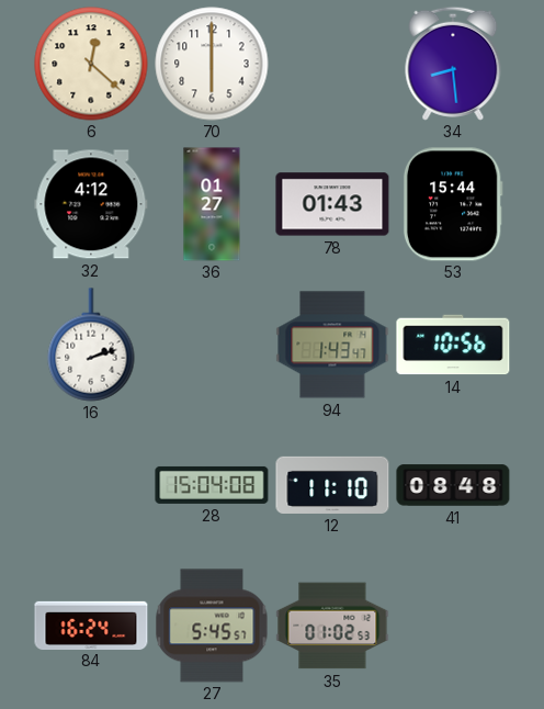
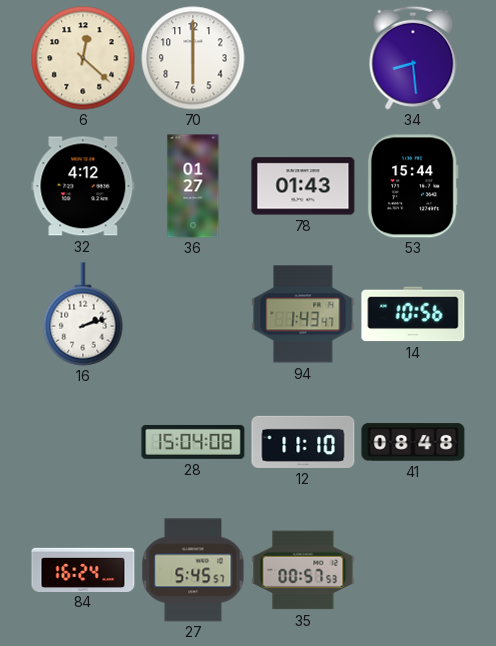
35: 01:02 -> 00:57
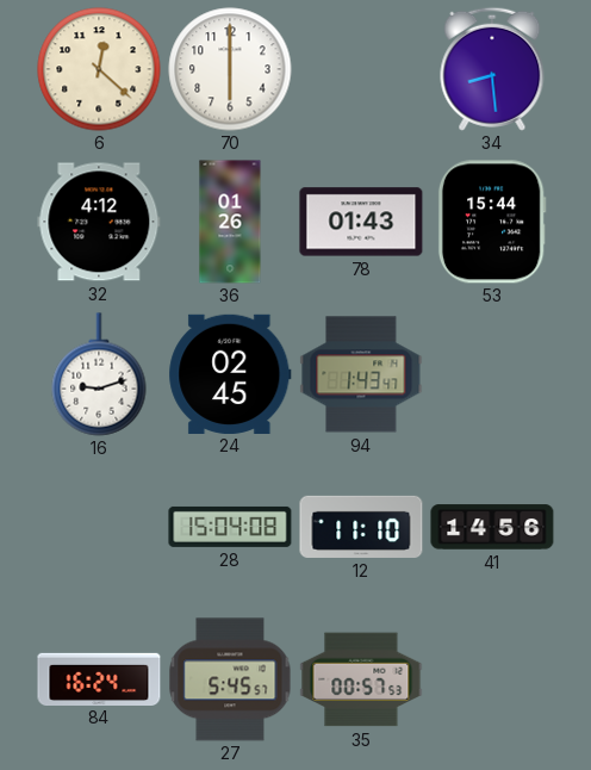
36: 01:27 -> 01:26
16: 2:12 -> 9:12
24: none -> 02:45
14: 10:56 -> none
41: 08:48 -> 14:56
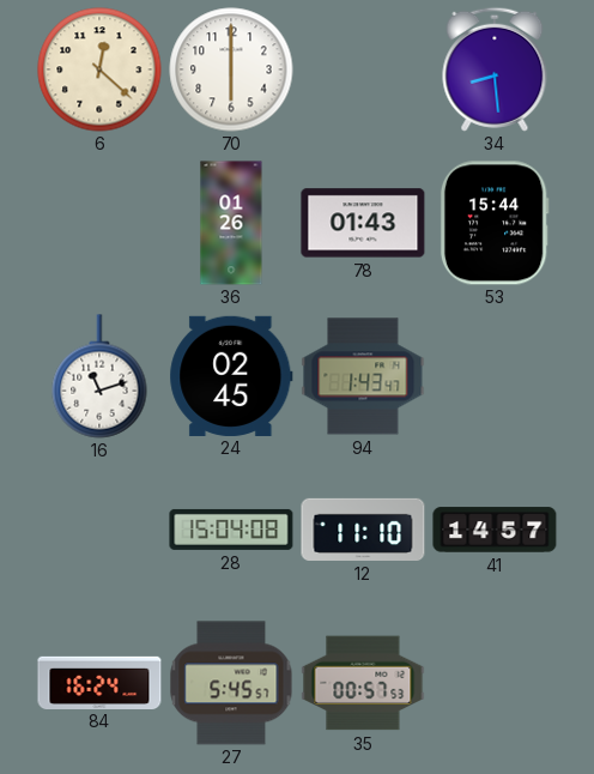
32: 4:12 -> none
16: 9:12 -> 11:12
41: 14:56 -> 14:57
